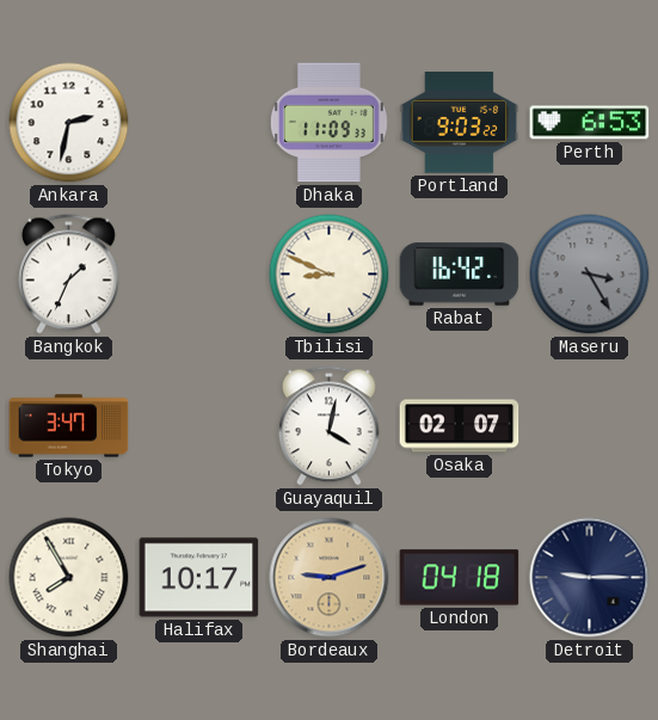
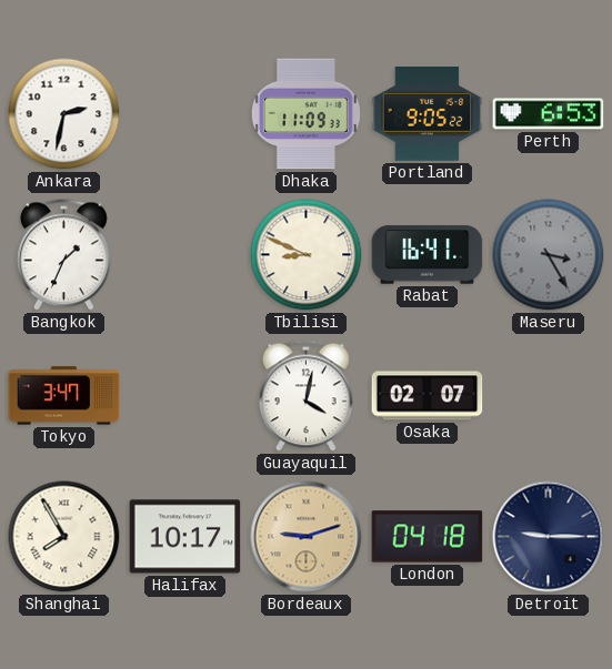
Portland: 9:03 -> 9:05
Rabat: 16:42 -> 16:41
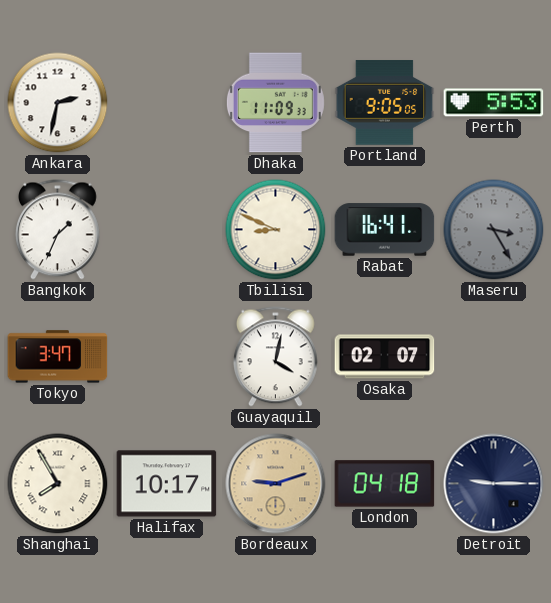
Portland: 9:05:22 -> 9:05:05
Perth: 6:53 -> 5:53
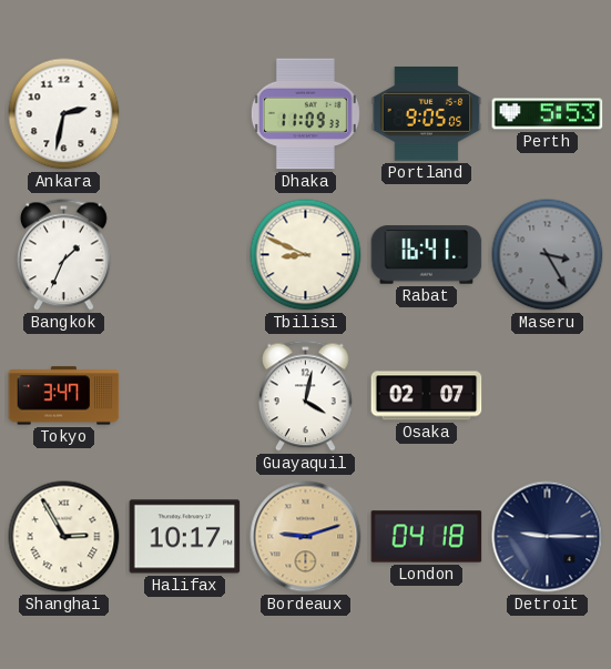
Shanghai: 7:55 -> 2:55
